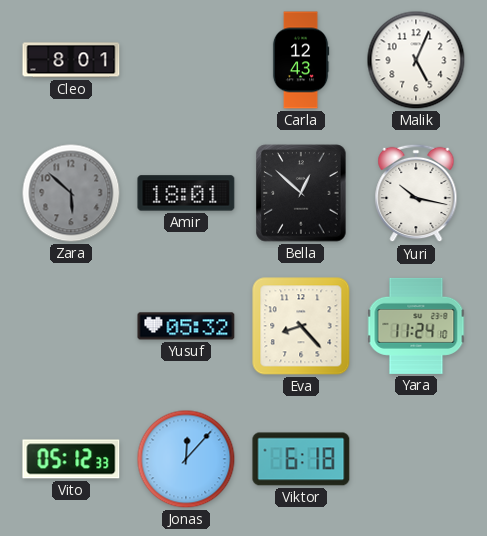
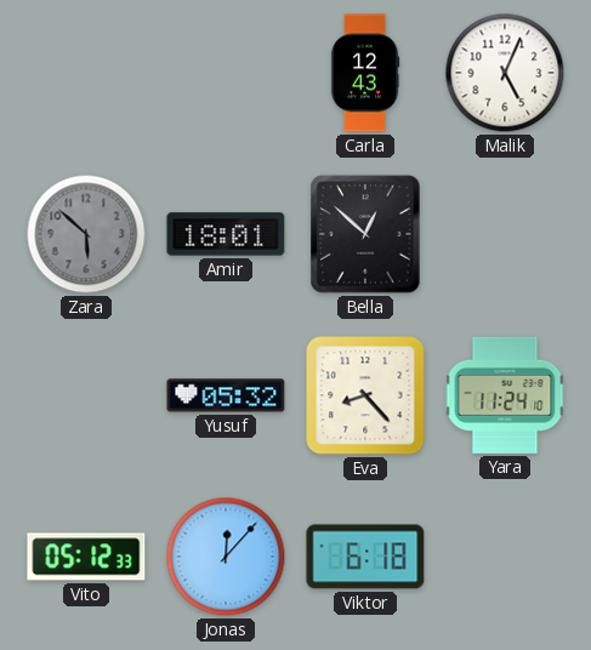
Cleo: 8:01 -> none
Yuri: 10:17 -> none
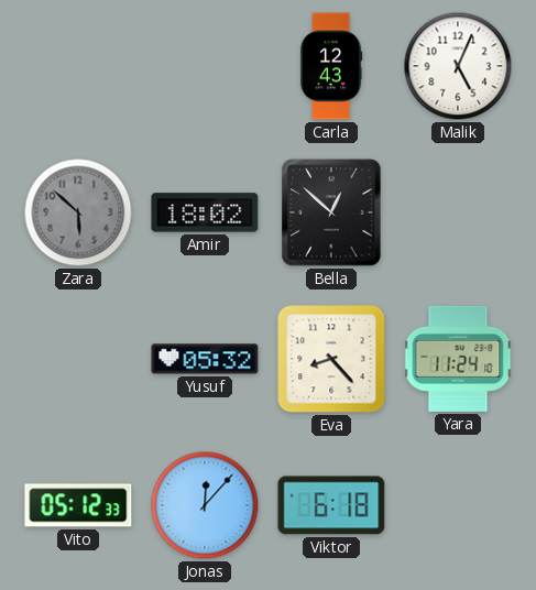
Amir: 18:01 -> 18:02
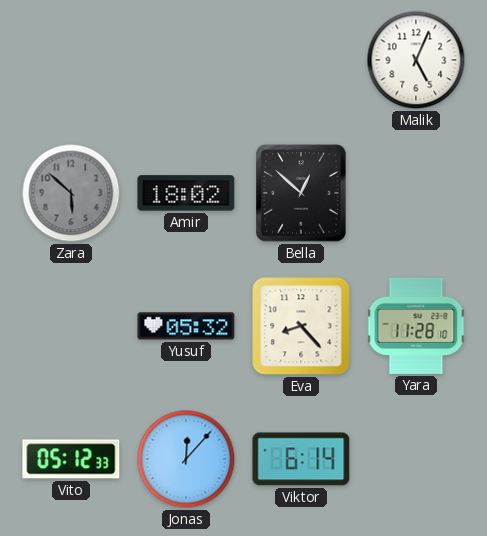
Carla: 12:43 -> none
Yara: 11:24 -> 11:28
Viktor: 6:18 -> 6:14
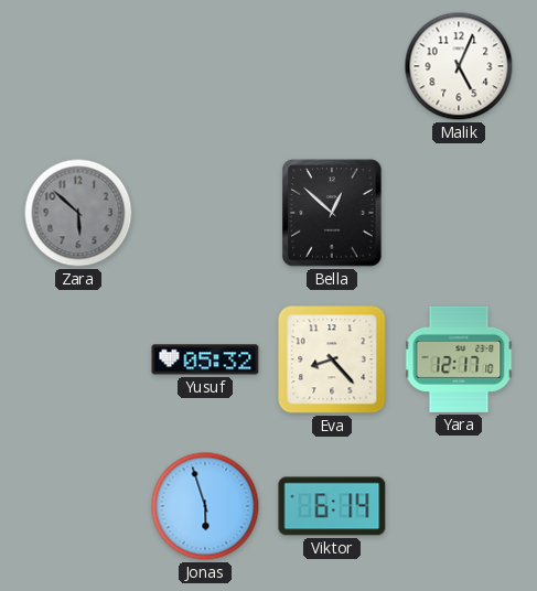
Amir: 18:02 -> none
Yara: 11:28 -> 12:17
Vito: 05:12 -> none
Jonas: 12:07 -> 5:57
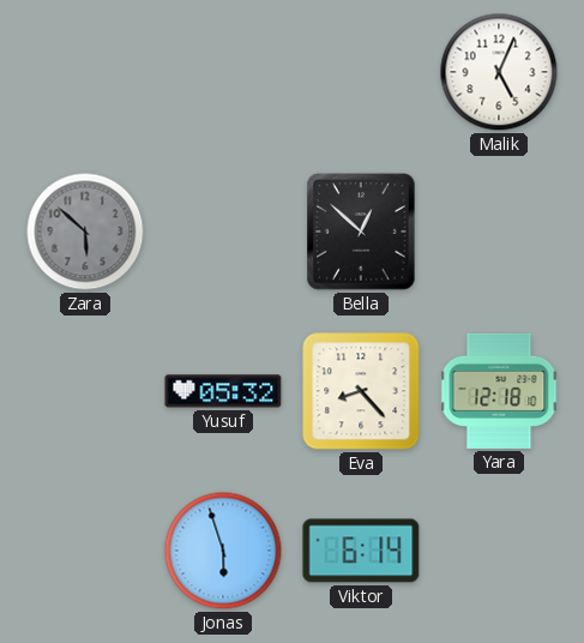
Yara: 12:17 -> 12:18
